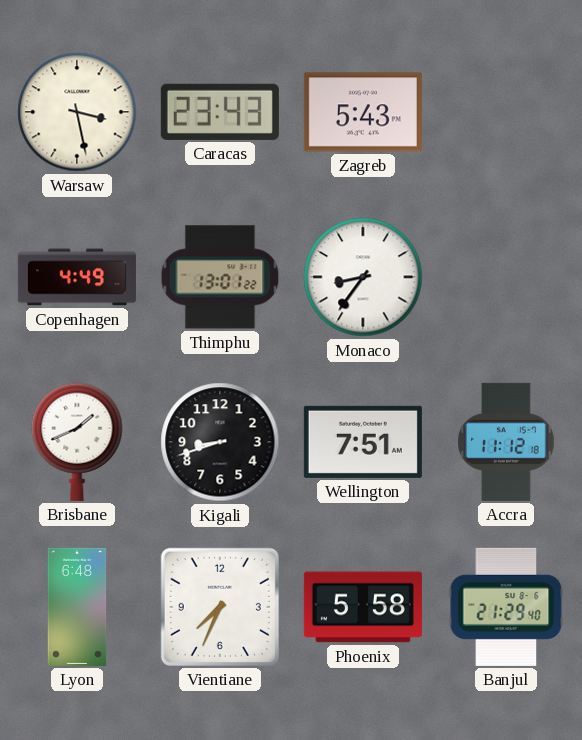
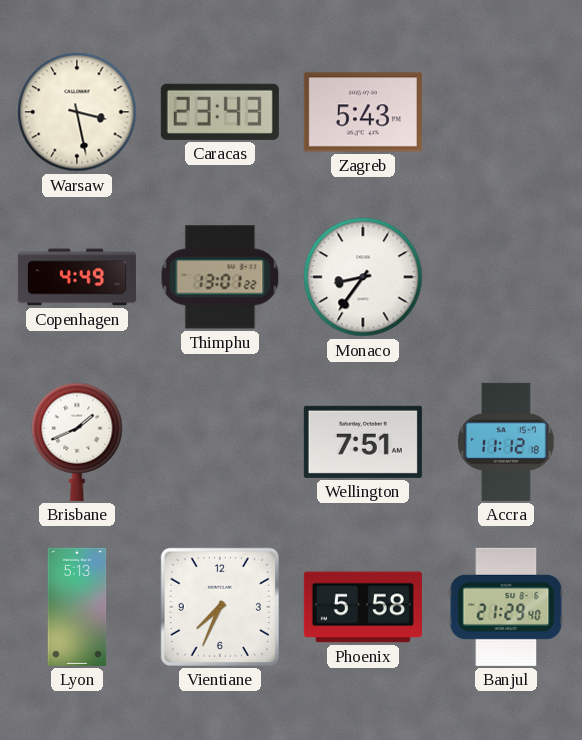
Kigali: 8:42 -> none
Lyon: 6:48 -> 5:13
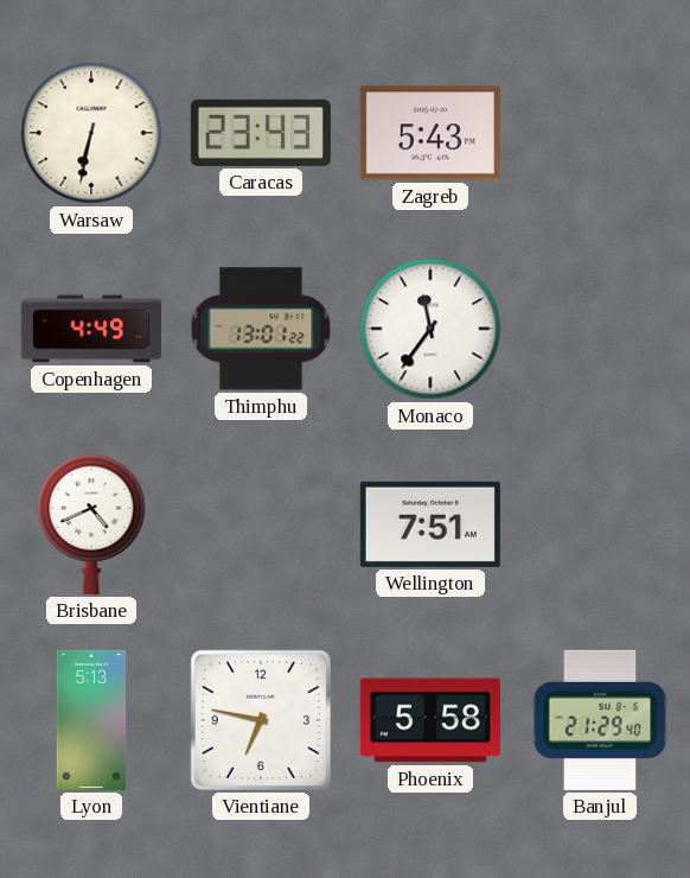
Warsaw: 3:28 -> 6:32
Monaco: 8:36 -> 11:36
Brisbane: 1:41 -> 4:41
Accra: 11:12 -> none
Vientiane: 7:34 -> 6:47
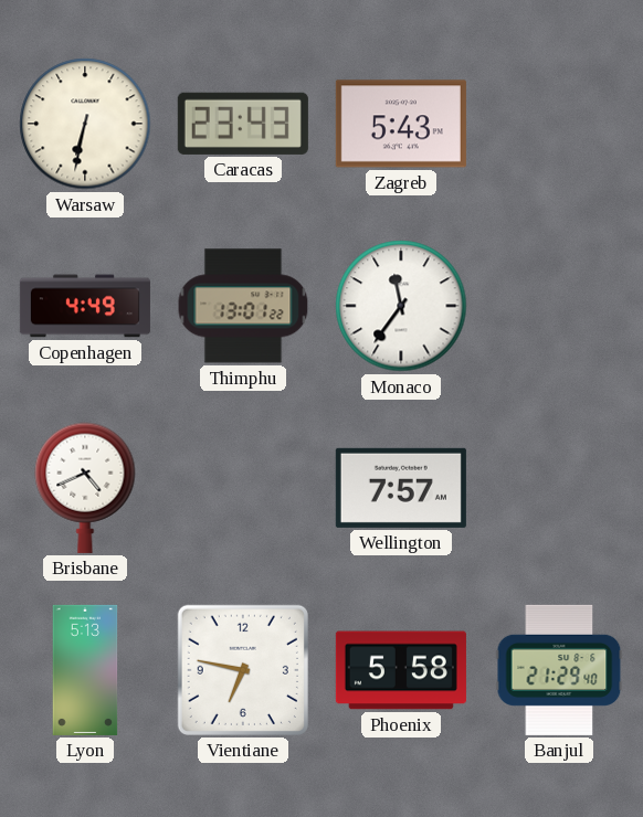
Wellington: 7:51 -> 7:57
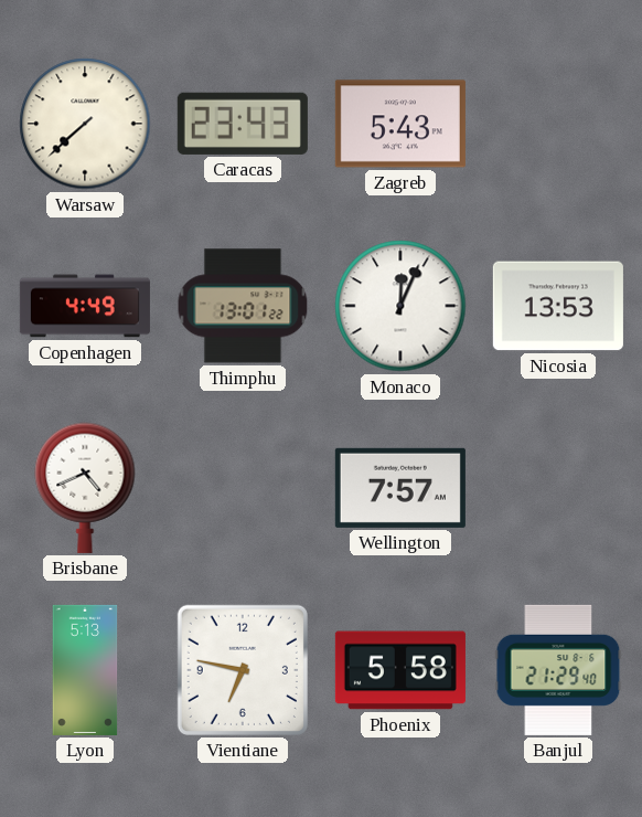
Warsaw: 6:32 -> 7:38
Monaco: 11:36 -> 12:04
Nicosia: none -> 13:53
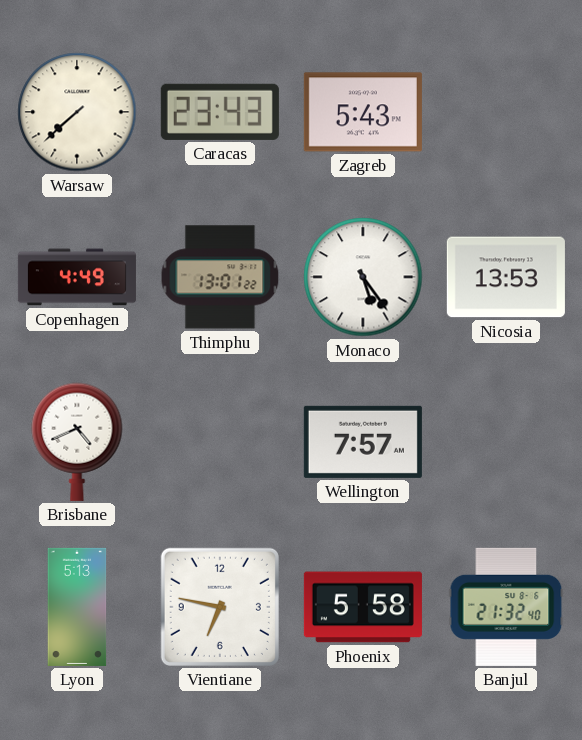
Monaco: 12:04 -> 5:24
Banjul: 21:29 -> 21:32
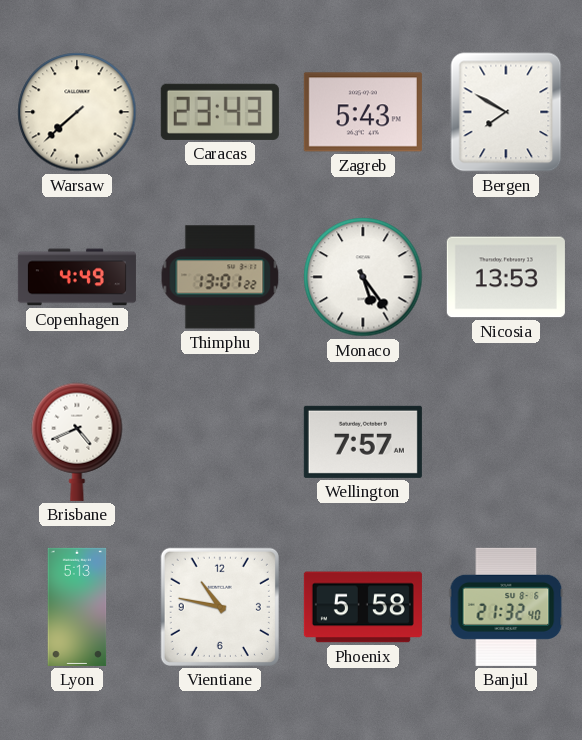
Bergen: none -> 7:50
Vientiane: 6:47 -> 10:47
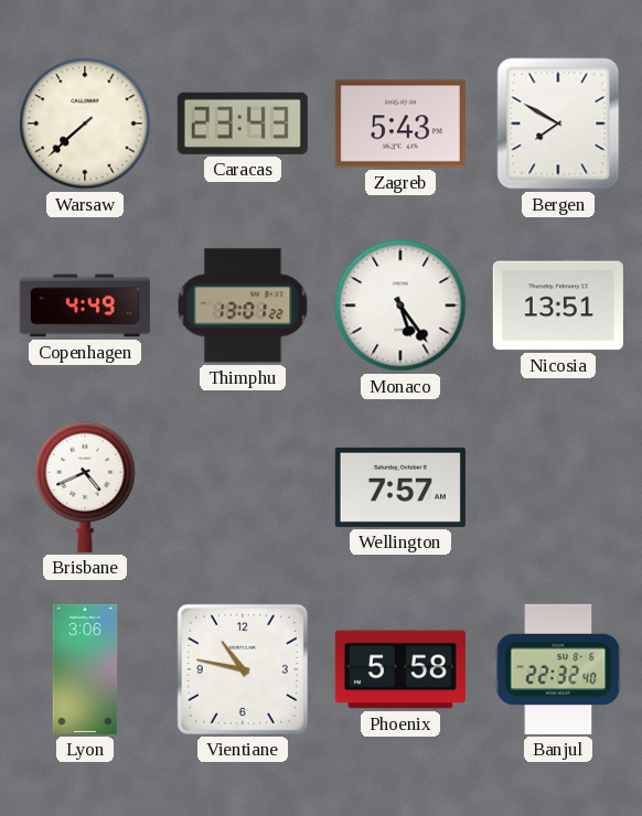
Nicosia: 13:53 -> 13:51
Lyon: 5:13 -> 3:06
Banjul: 21:32 -> 22:32
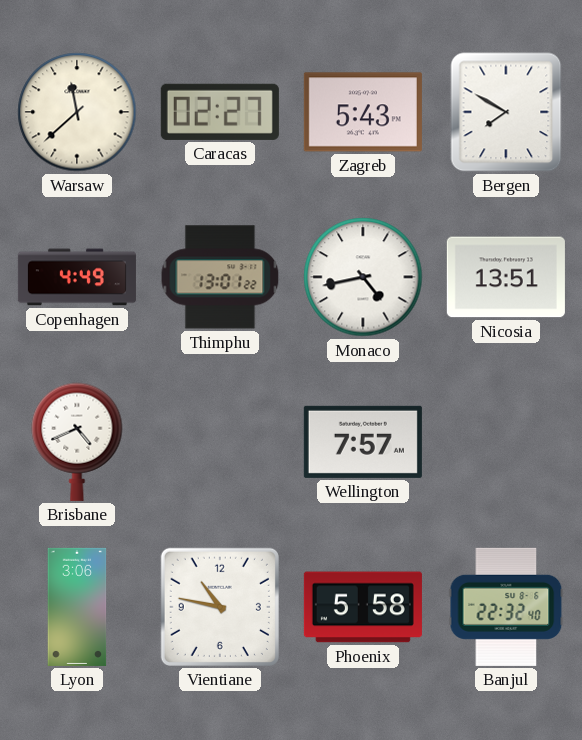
Warsaw: 7:38 -> 11:38
Caracas: 23:43 -> 02:27
Monaco: 5:24 -> 4:43
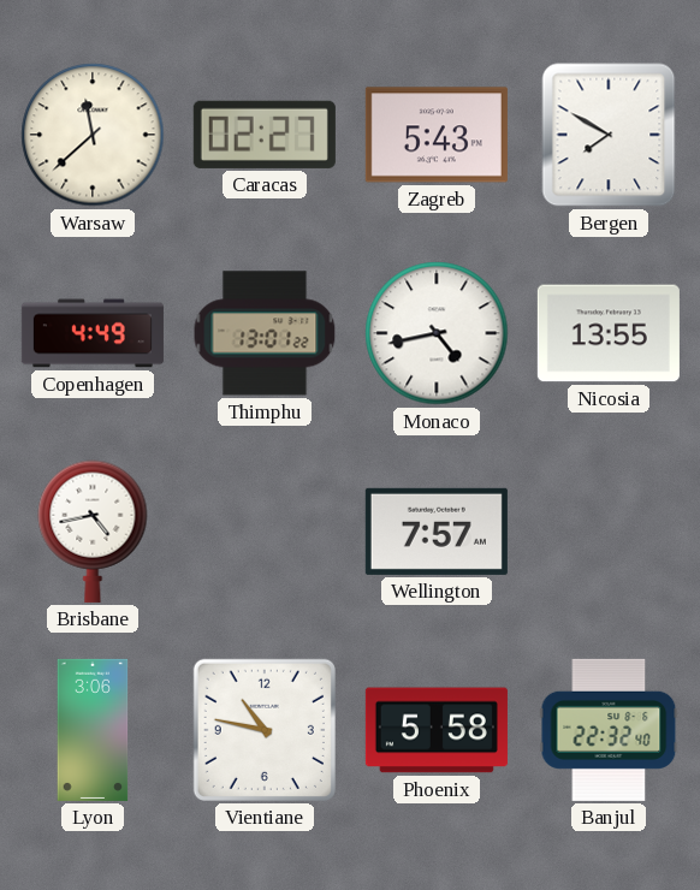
Nicosia: 13:51 -> 13:55
Brisbane: 4:41 -> 4:43
